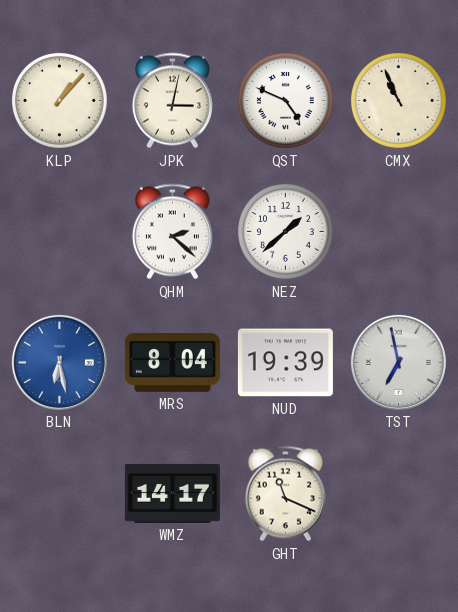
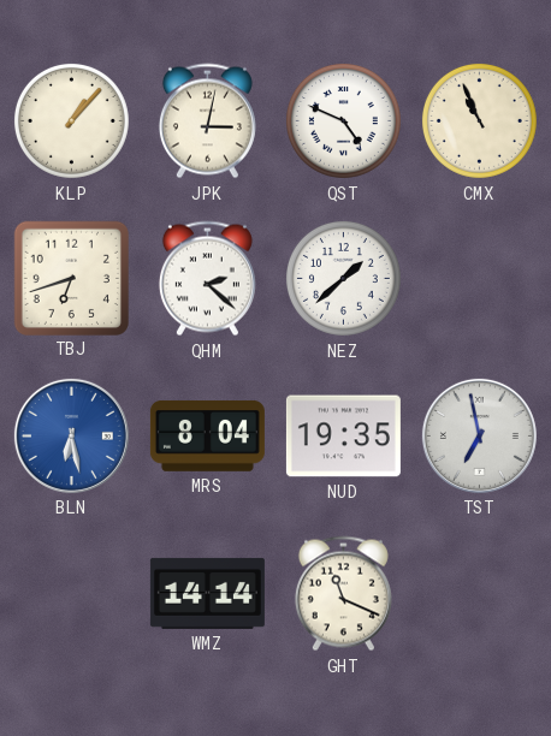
TBJ: none -> 6:42
NUD: 19:39 -> 19:35
WMZ: 14:17 -> 14:14
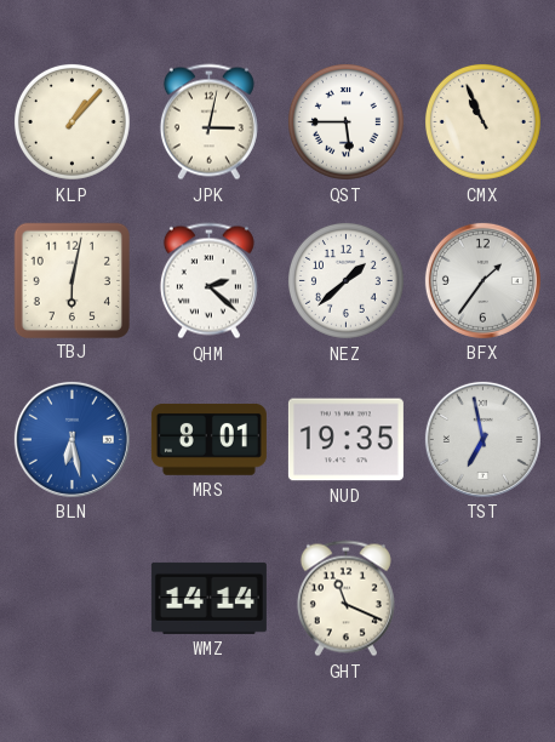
QST: 4:49 -> 5:45
TBJ: 6:42 -> 6:02
BFX: none -> 1:36
MRS: 8:04 -> 8:01
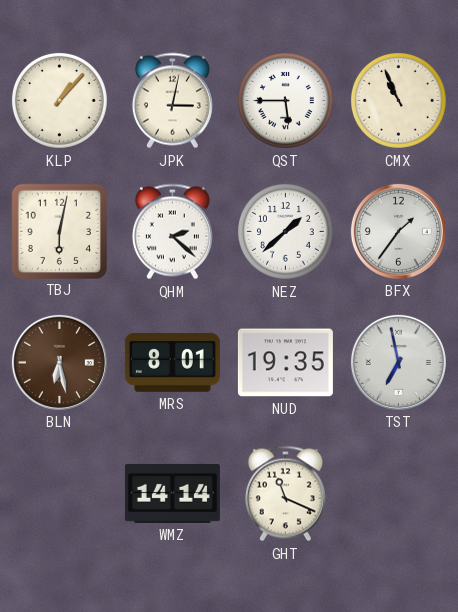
BLN dial: blue -> brown
